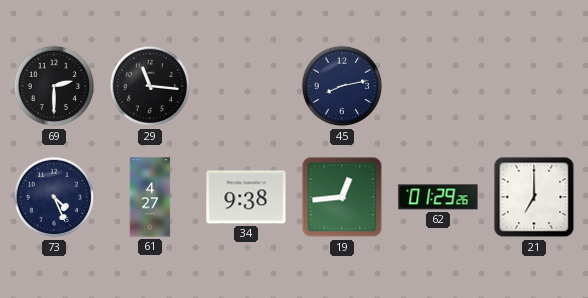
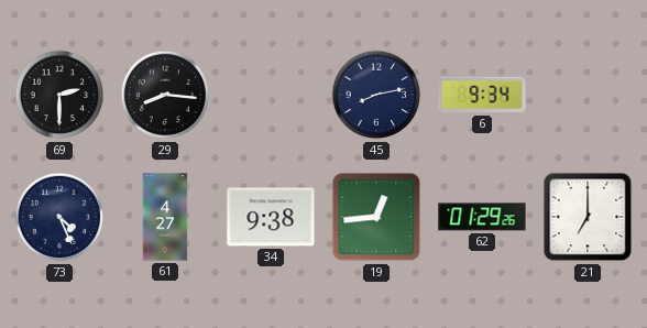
29: 11:16 -> 8:16
6: none -> 9:34
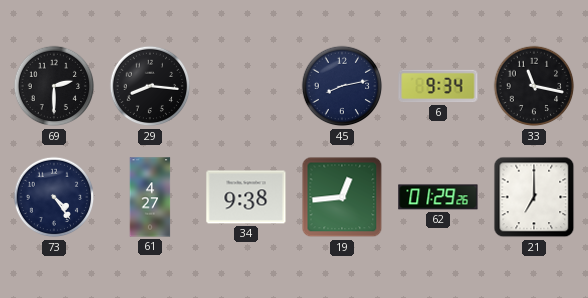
33: none -> 11:17
73: 4:26 -> 4:24
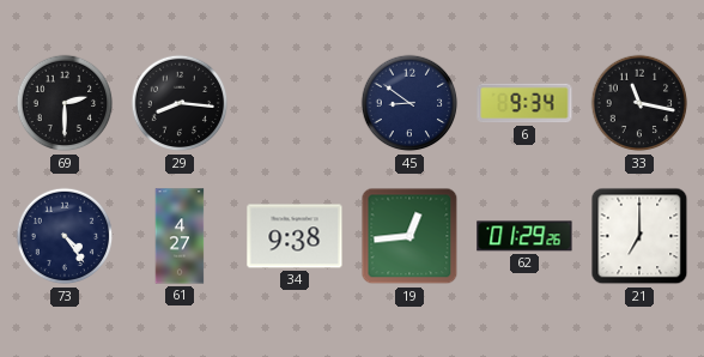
45: 8:13 -> 8:51
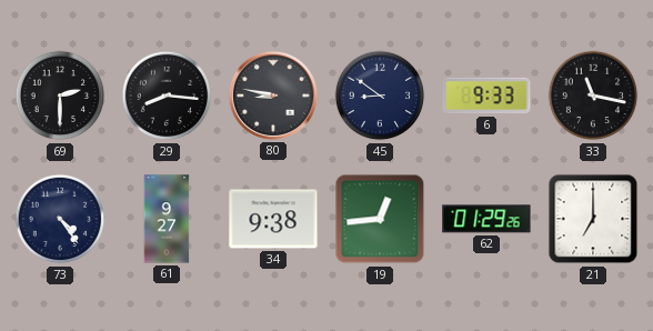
80: none -> 8:47
6: 9:34 -> 9:33
61: 4:27 -> 9:27
